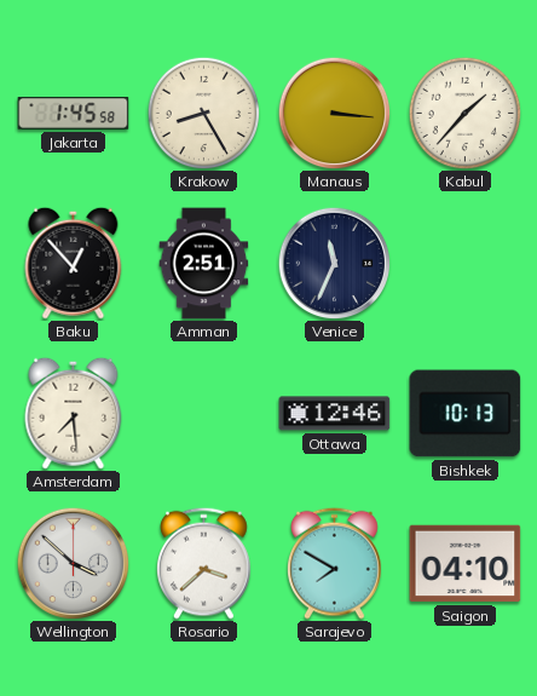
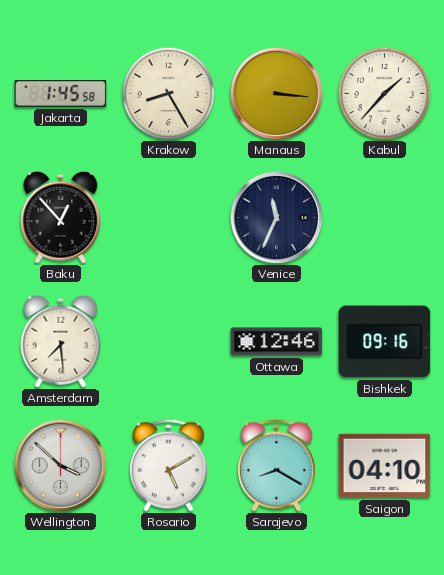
Amman: 2:51 -> none
Bishkek: 10:13 -> 09:16
Rosario: 3:38 -> 5:10
Sarajevo: 7:50 -> 8:20
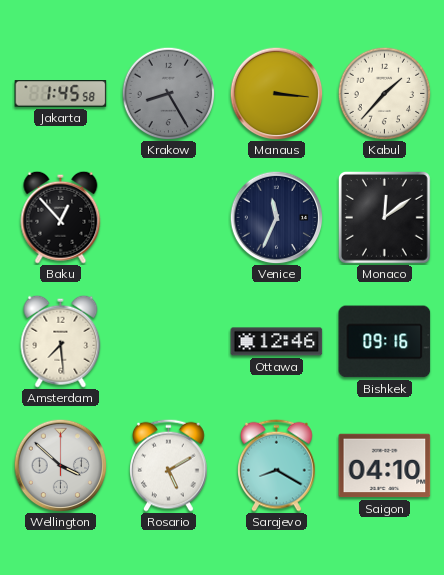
Krakow dial: cream -> grey
Monaco: none -> 12:09
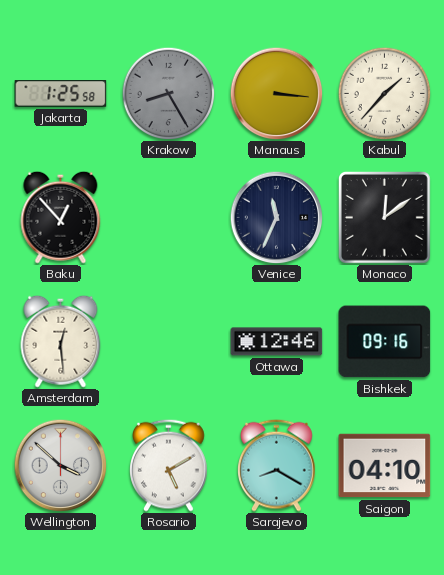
Jakarta: 1:45 -> 1:25
Amsterdam: 7:29 -> 12:29
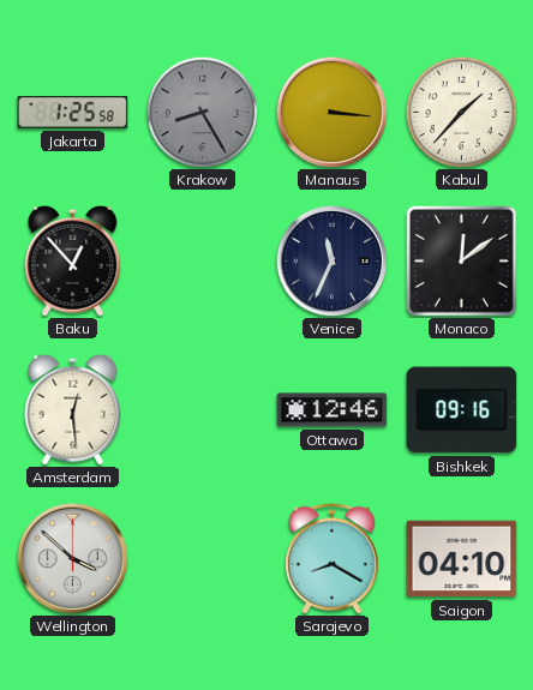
Rosario: 5:10 -> none
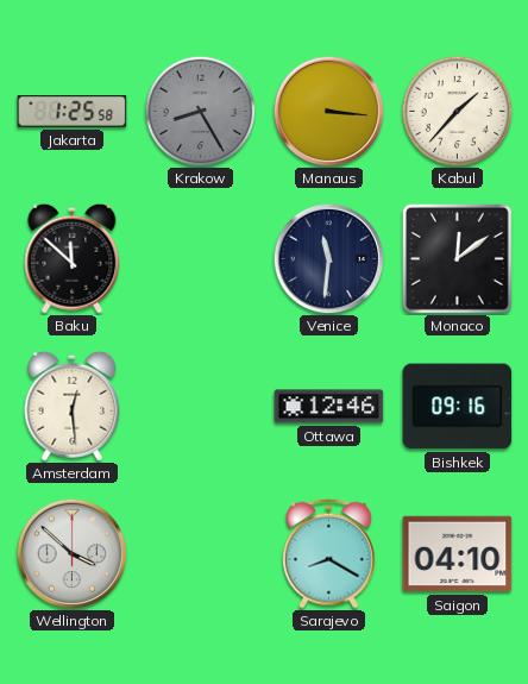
Baku: 12:53 -> 11:52
Venice: 11:34 -> 11:31
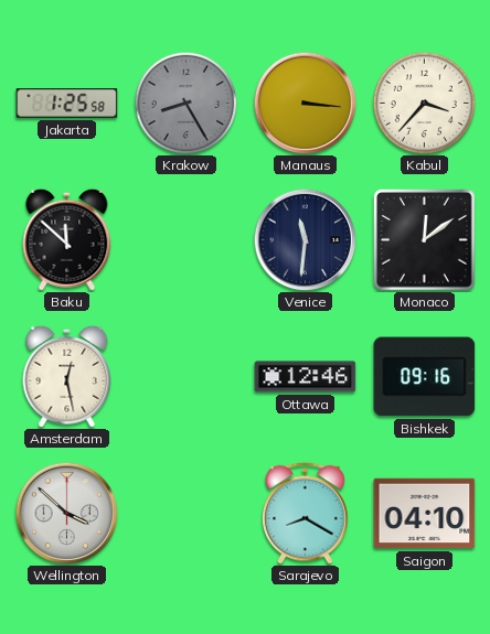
Kabul: 1:37 -> 3:37
Amsterdam: 12:29 -> 12:28
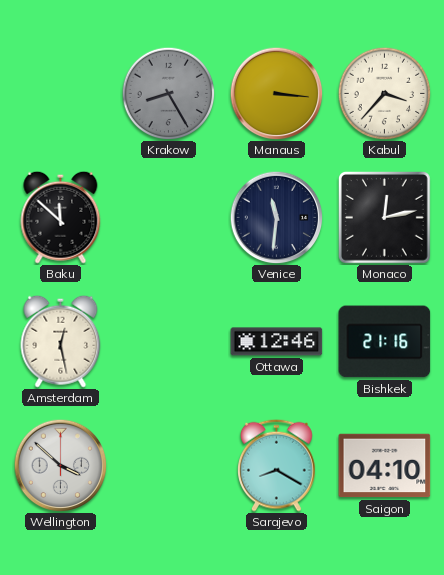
Jakarta: 1:25 -> none
Monaco: 12:09 -> 12:13
Bishkek: 09:16 -> 21:16
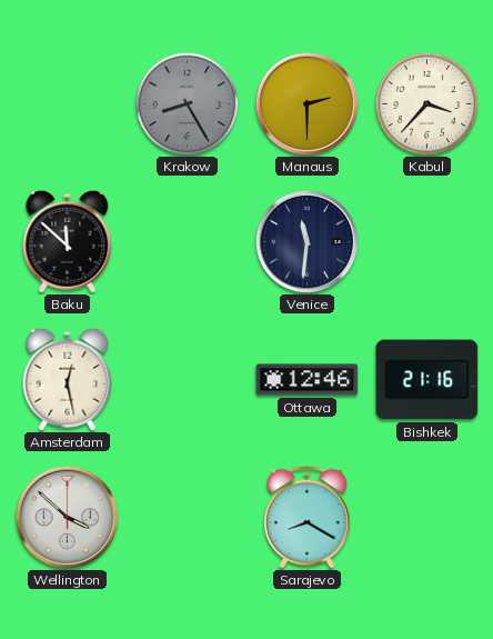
Manaus: 3:16 -> 2:30
Monaco: 12:13 -> none
Saigon: 04:10 -> none
